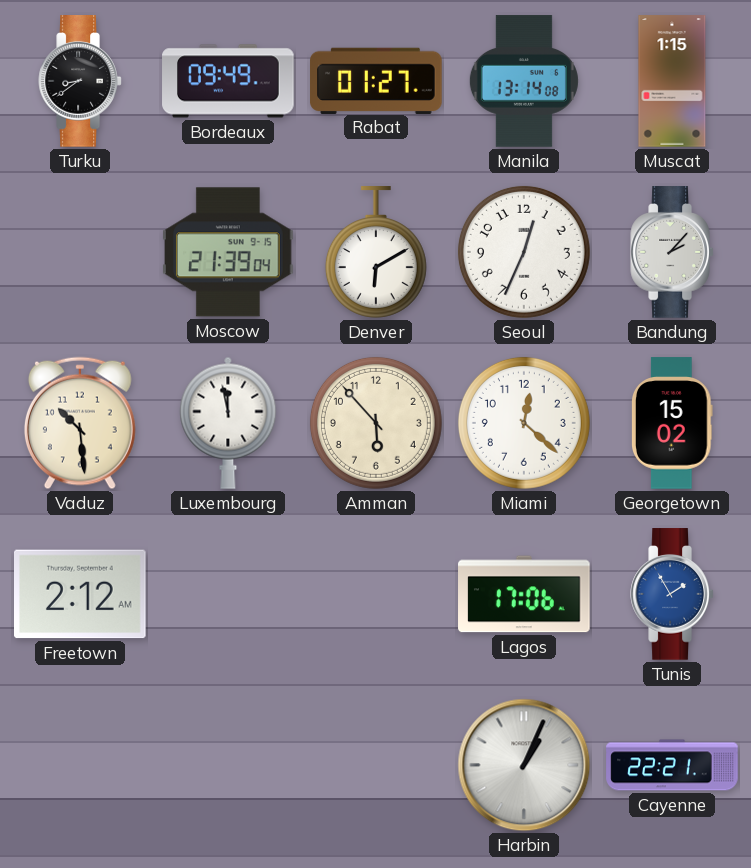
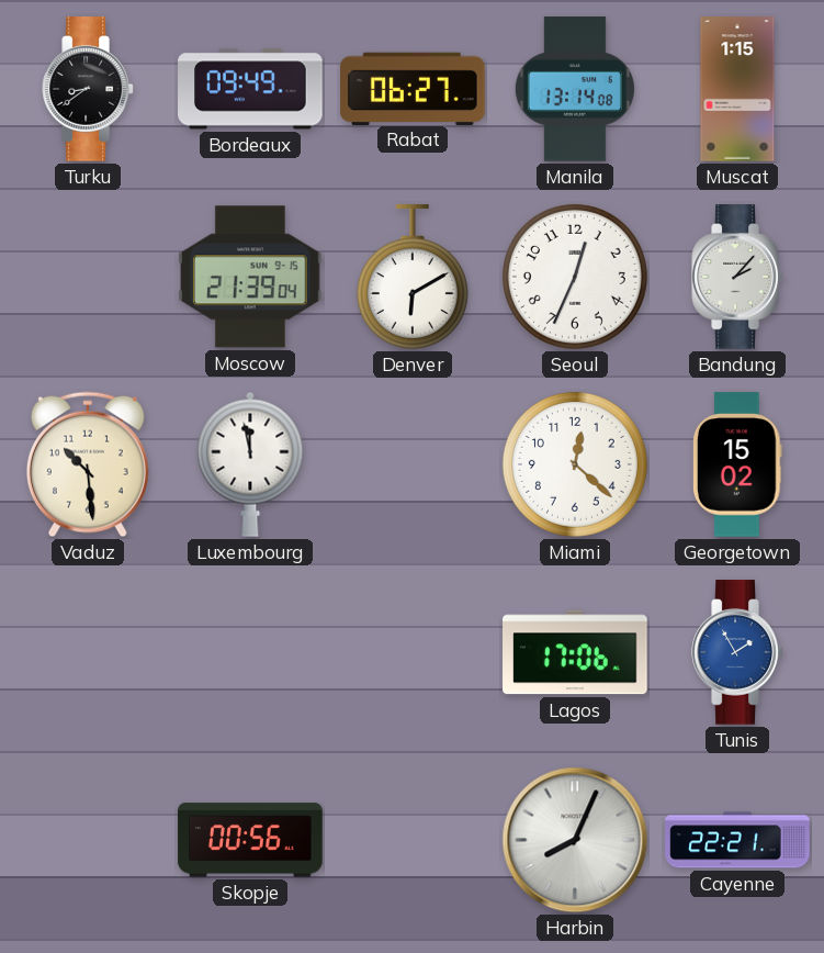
Rabat: 01:27 -> 06:27
Amman: 5:53 -> none
Freetown: 2:12 -> none
Skopje: none -> 00:56
Harbin: 1:04 -> 8:04
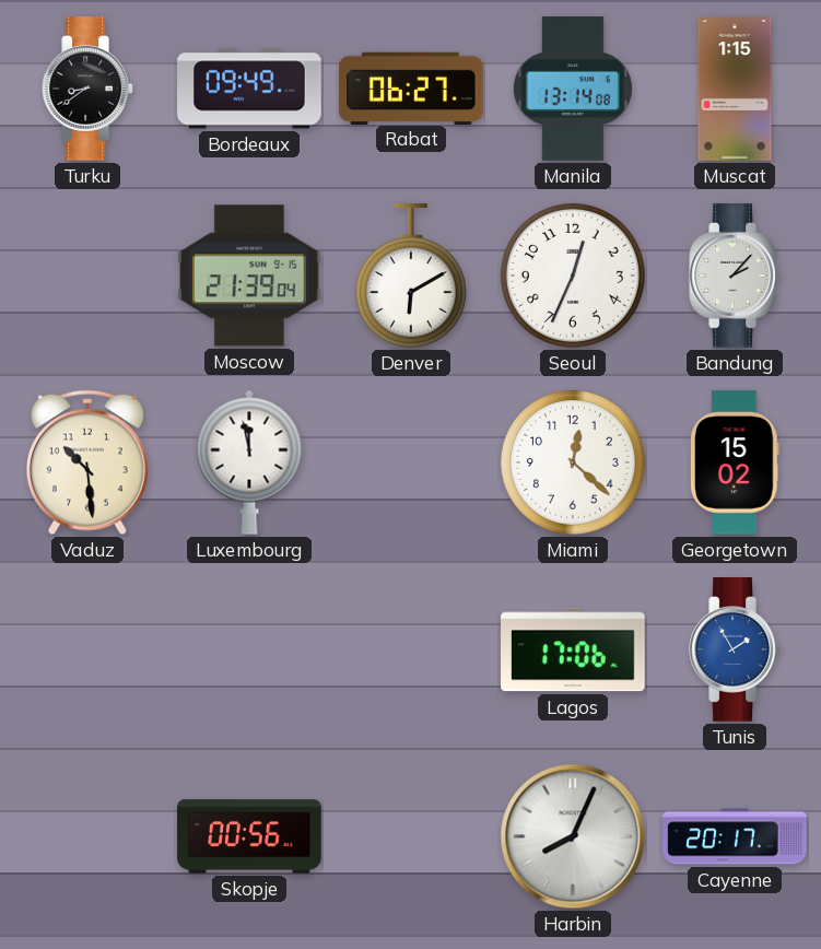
Cayenne: 22:21 -> 20:17
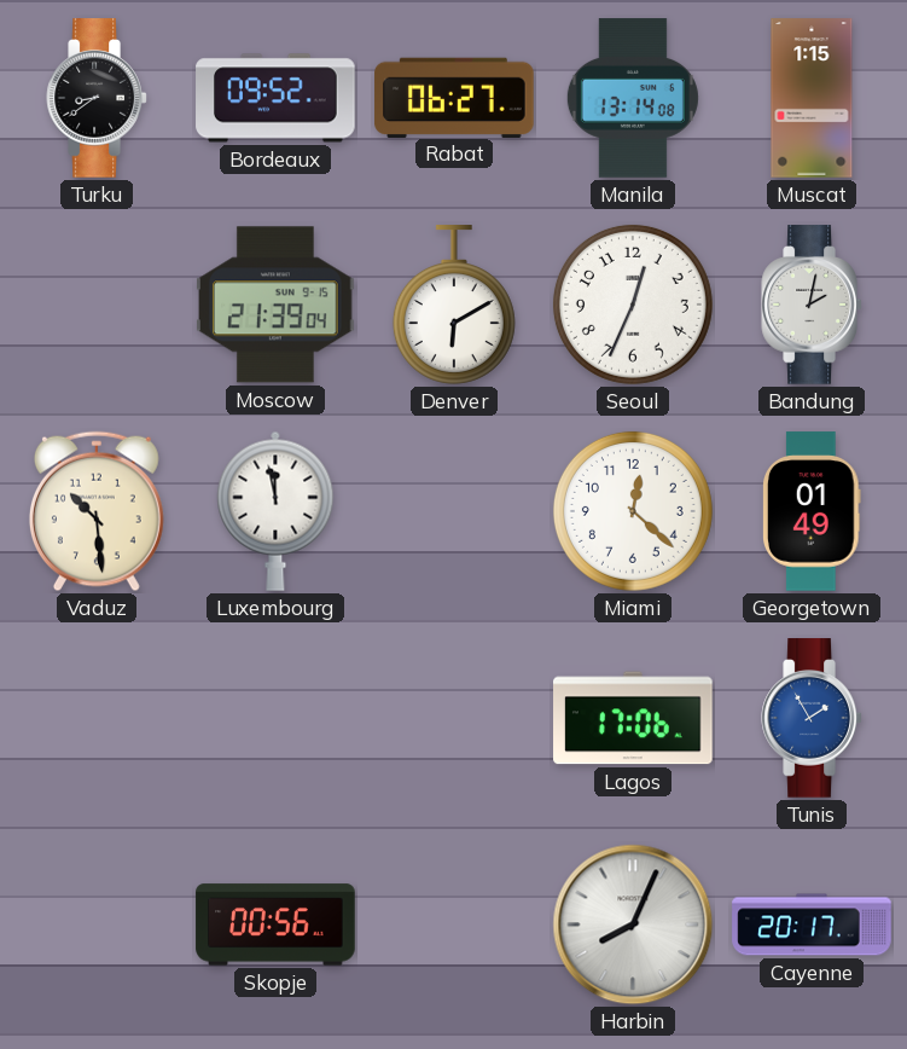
Bordeaux: 09:49 -> 09:52
Bandung: 2:07 -> 2:02
Georgetown: 15:02 -> 01:49
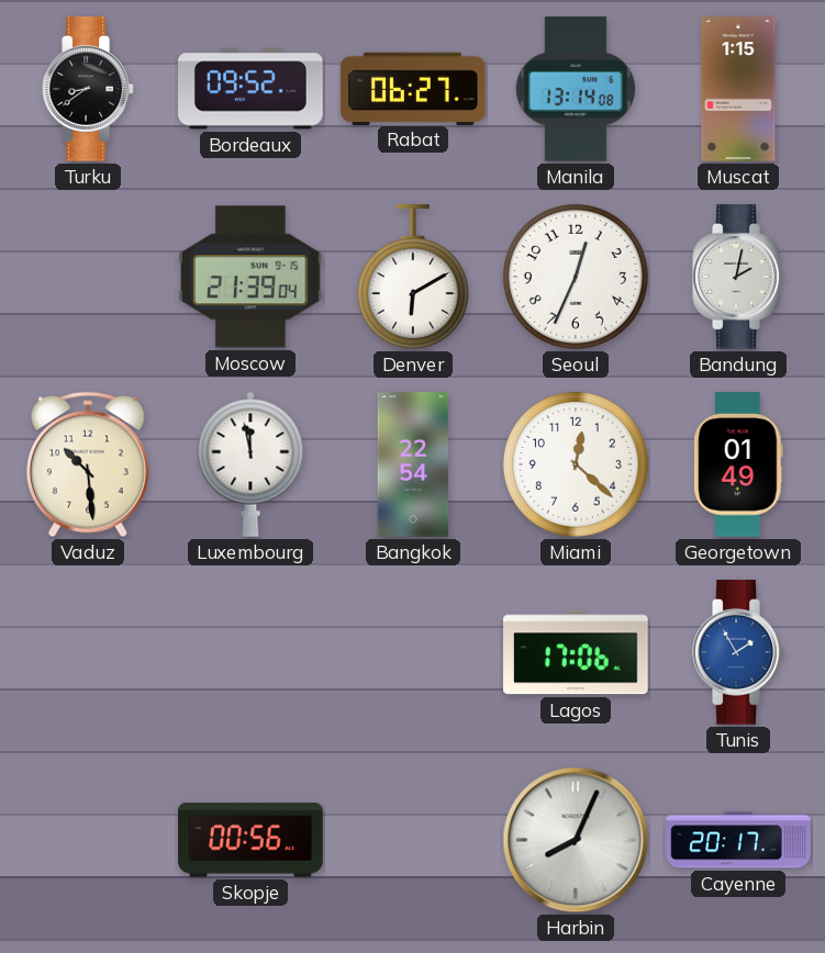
Bangkok: none -> 22:54
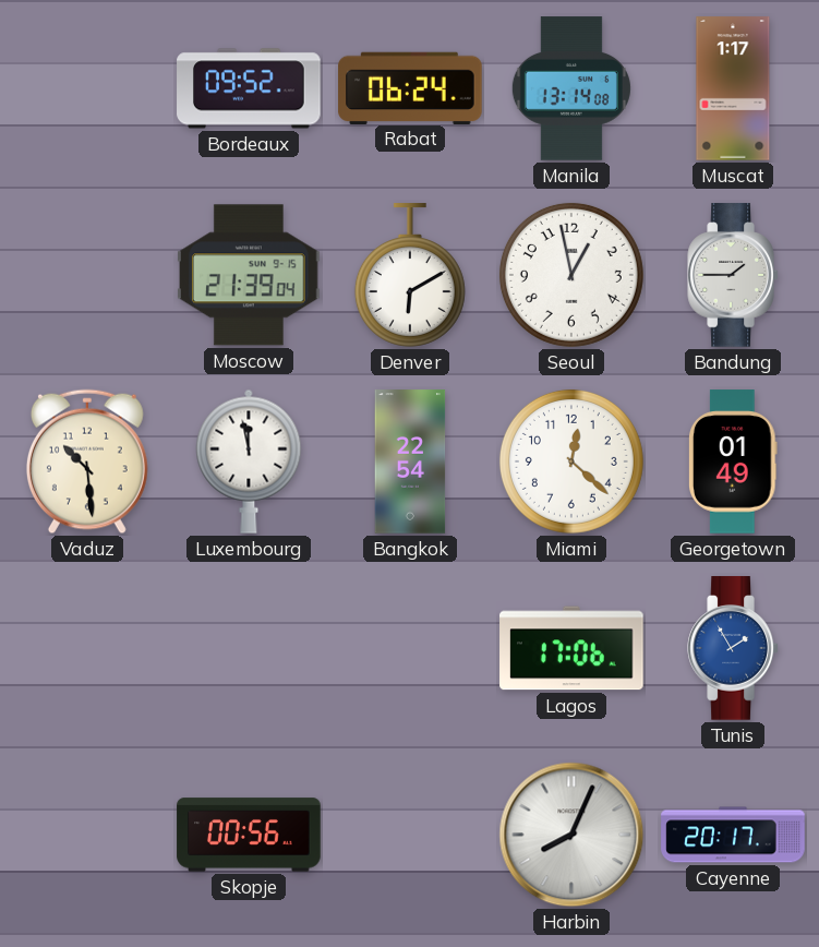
Turku: 8:39 -> none
Rabat: 06:27 -> 06:24
Muscat: 1:15 -> 1:17
Seoul: 12:34 -> 12:58
Bandung: 2:02 -> 1:45
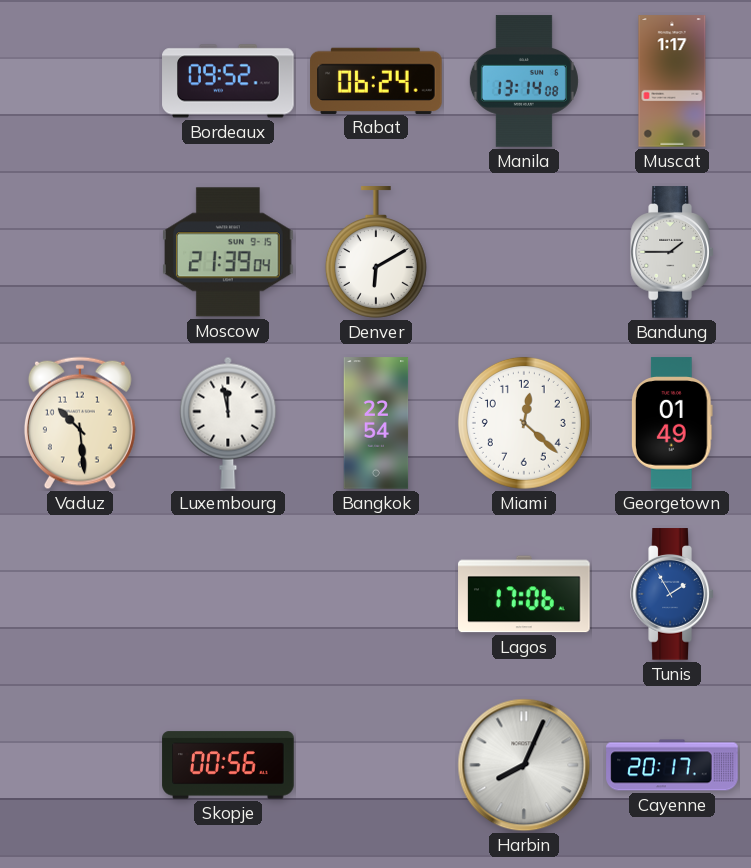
Seoul: 12:58 -> none
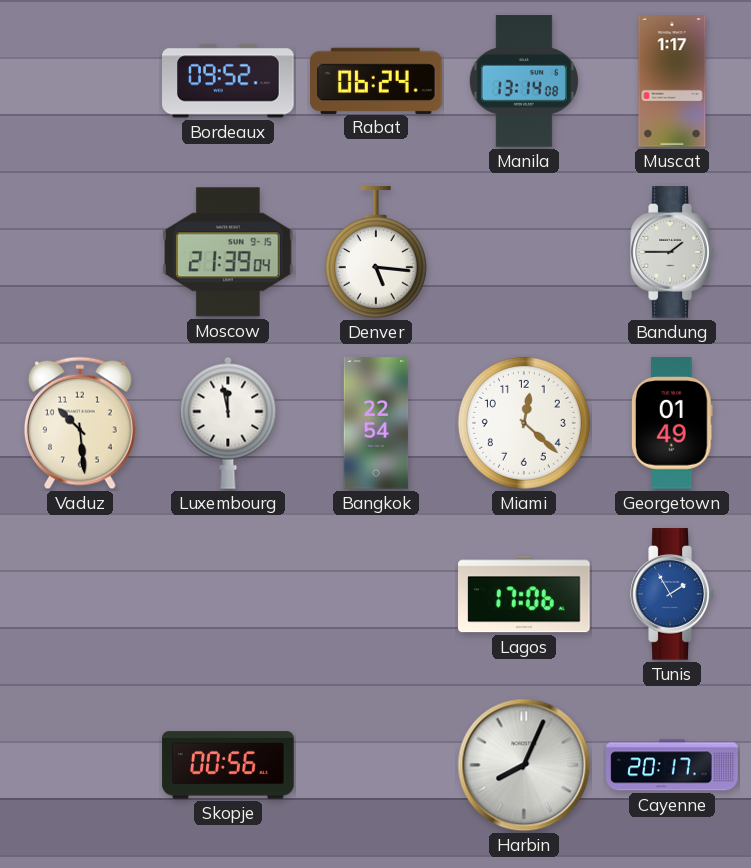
Denver: 6:10 -> 5:16
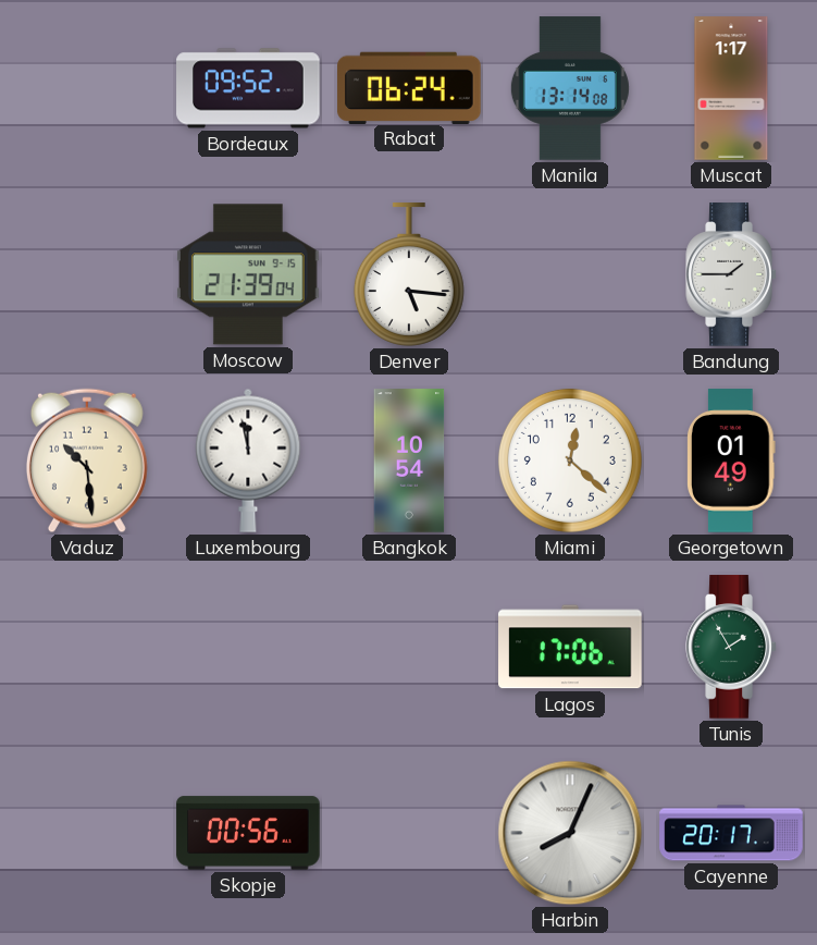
Bangkok: 22:54 -> 10:54
Tunis dial: blue -> green
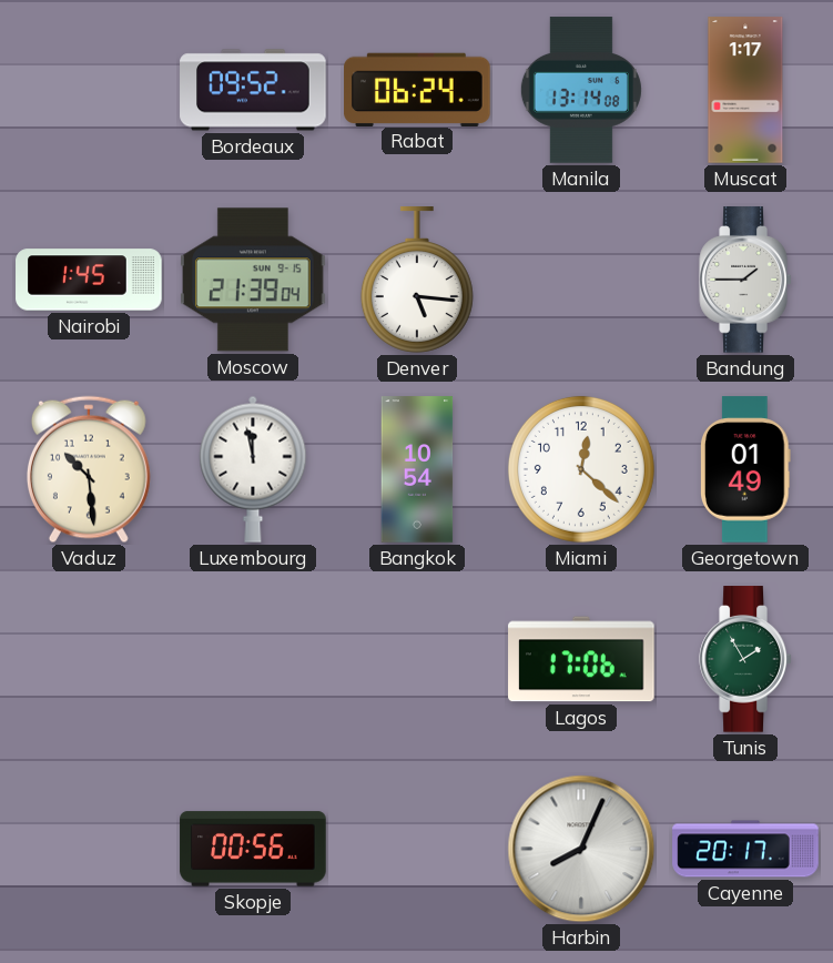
Nairobi: none -> 1:45
